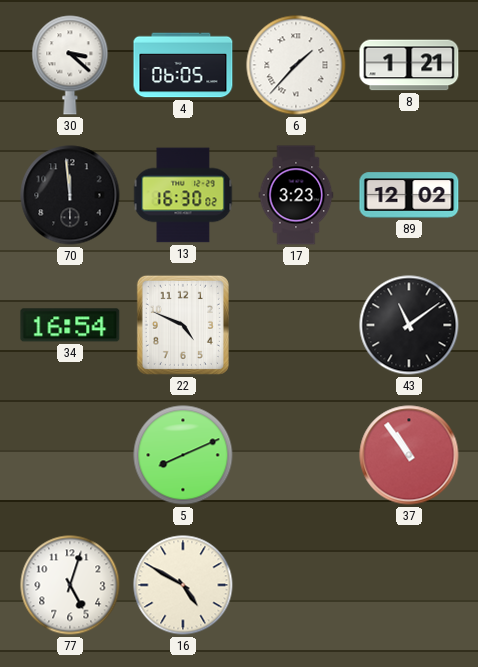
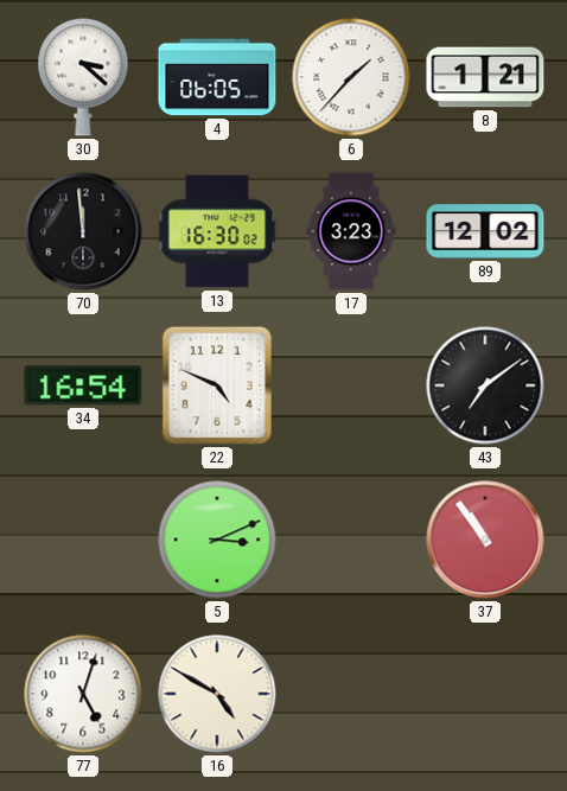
43: 11:09 -> 7:09
5: 8:11 -> 3:11
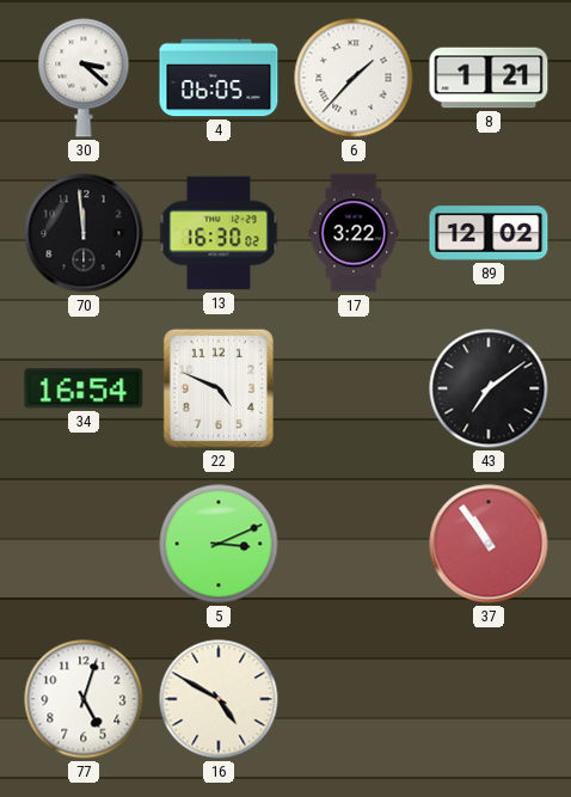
17: 3:23 -> 3:22
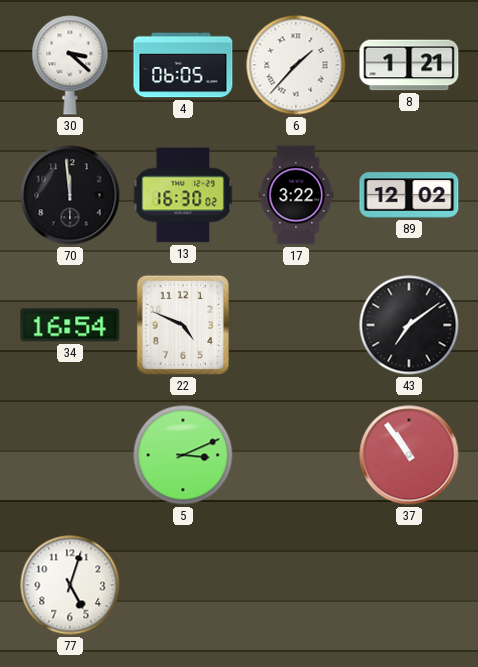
16: 4:50 -> none
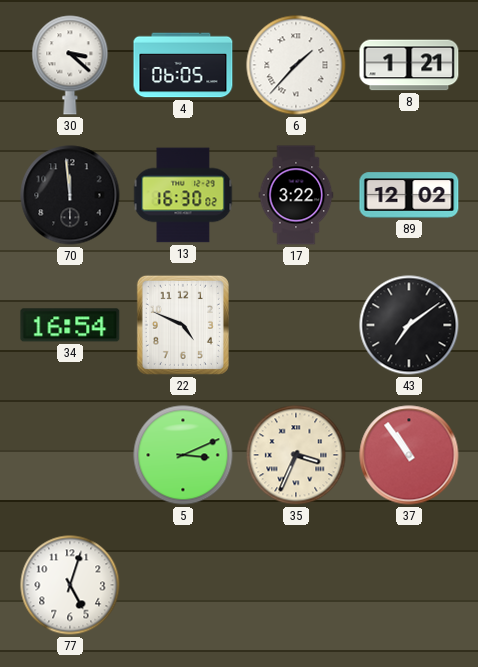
35: none -> 3:34
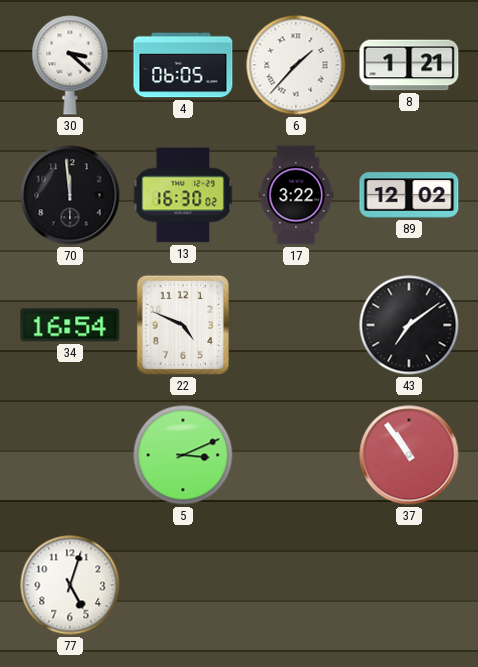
35: 3:34 -> none
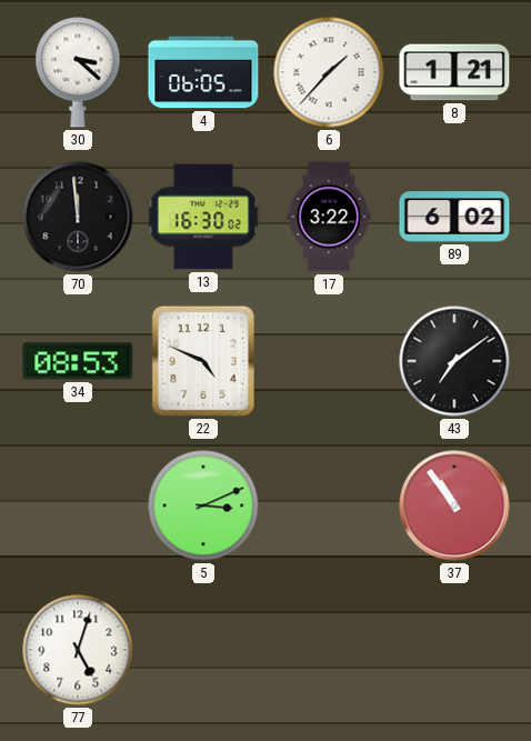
89: 12:02 -> 6:02
34: 16:54 -> 08:53
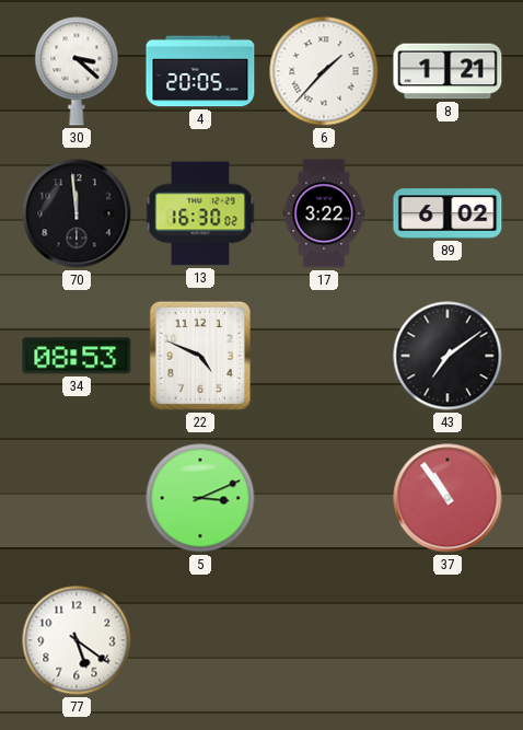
4: 06:05 -> 20:05
77: 5:03 -> 5:21
